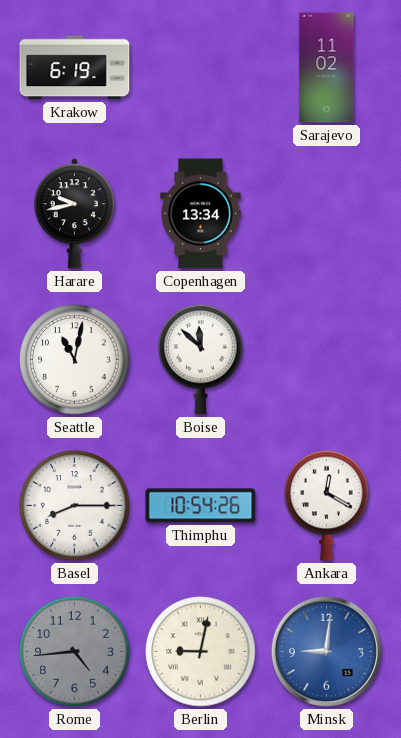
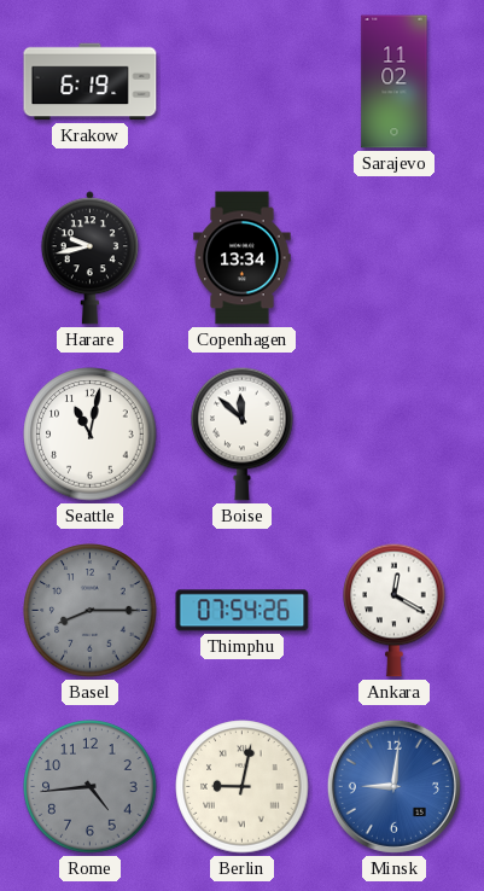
Basel dial: white -> grey
Thimphu: 10:54 -> 07:54
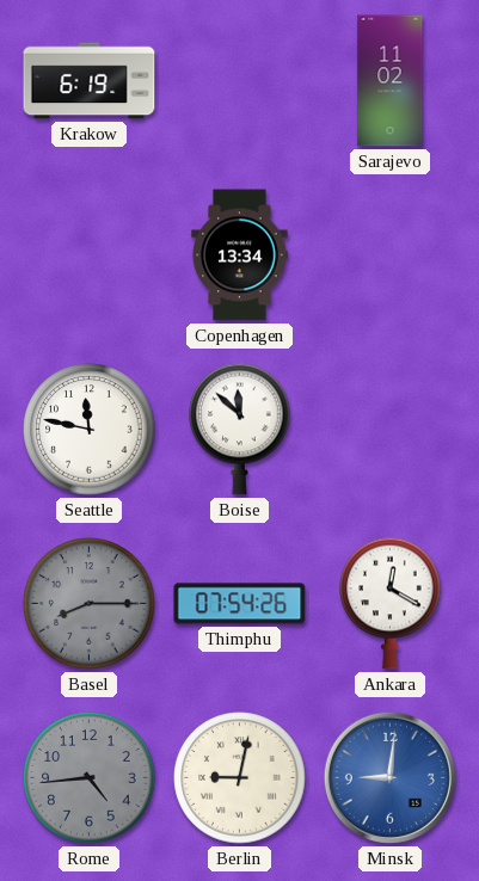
Harare: 9:43 -> none
Seattle: 11:02 -> 11:47
